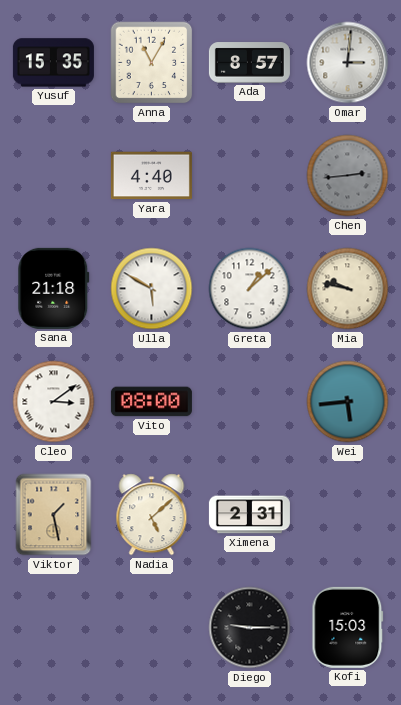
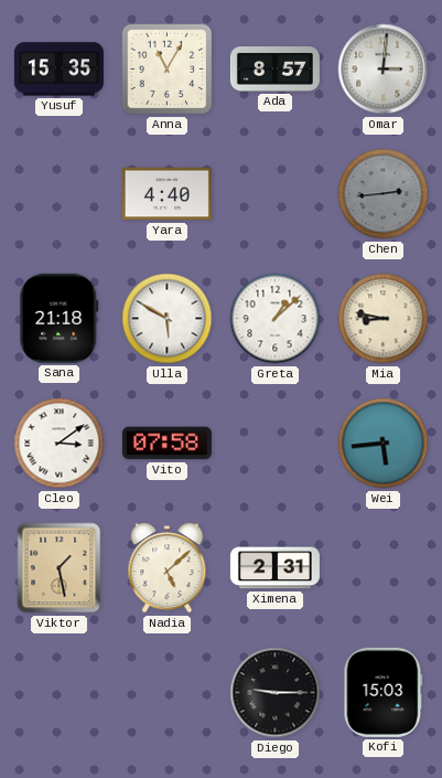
Mia: 9:47 -> 8:47
Vito: 08:00 -> 07:58
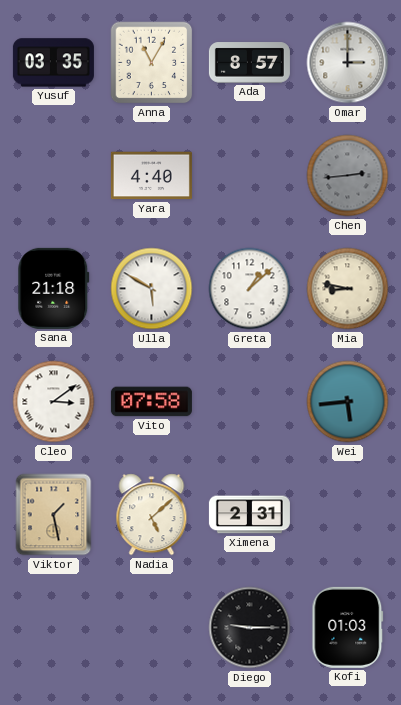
Yusuf: 15:35 -> 03:35
Omar: 3:01 -> 3:00
Kofi: 15:03 -> 01:03
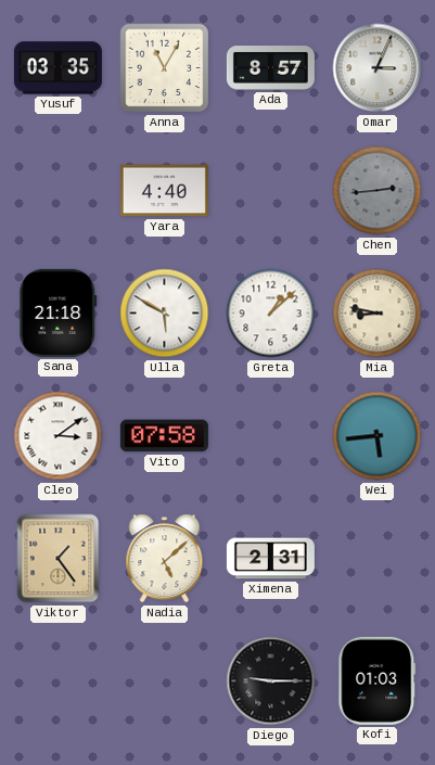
Omar: 3:00 -> 3:04
Viktor: 1:28 -> 1:24
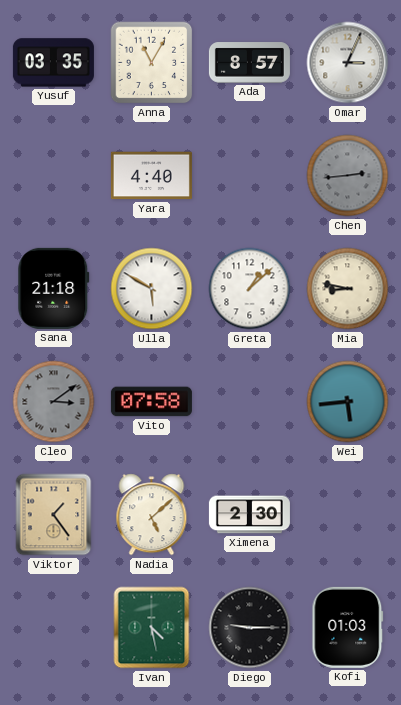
Cleo dial: white -> grey
Ximena: 2:31 -> 2:30
Ivan: none -> 4:28
